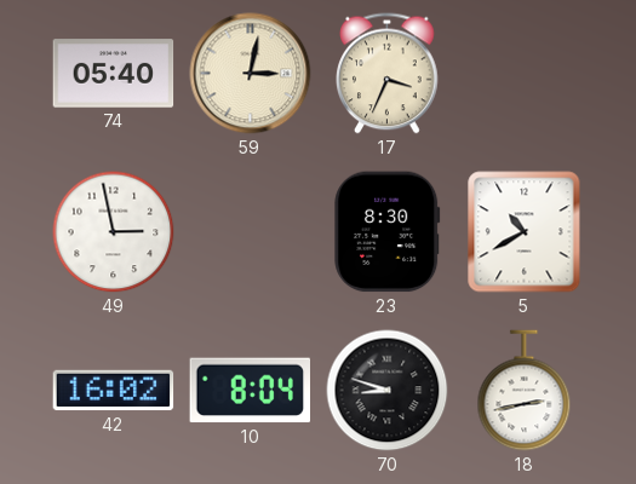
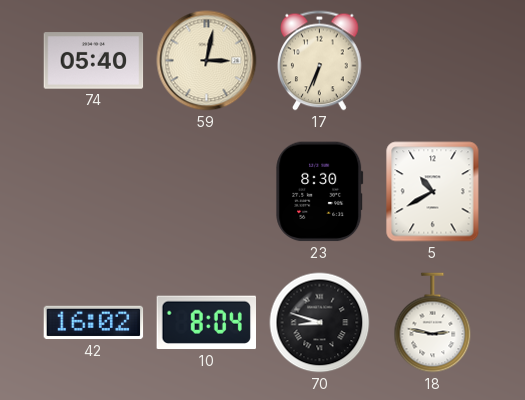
17: 3:34 -> 6:34
49: 2:58 -> none
18: 2:43 -> 2:47
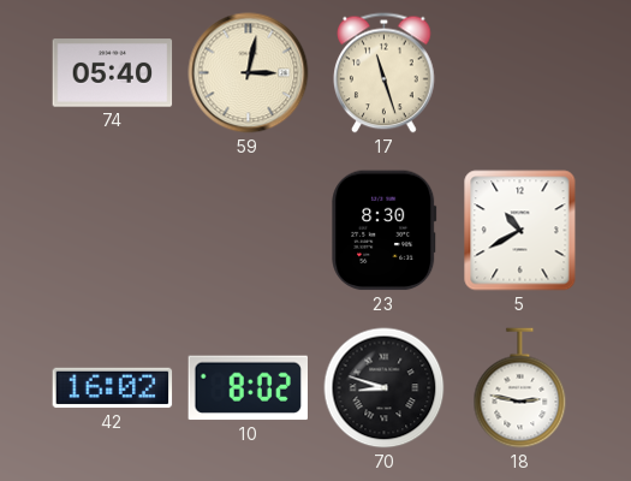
17: 6:34 -> 11:27
10: 8:04 -> 8:02
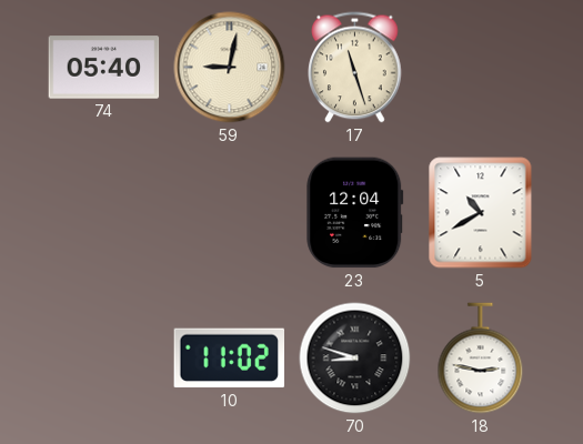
59: 3:02 -> 9:02
23: 8:30 -> 12:04
42: 16:02 -> none
10: 8:02 -> 11:02
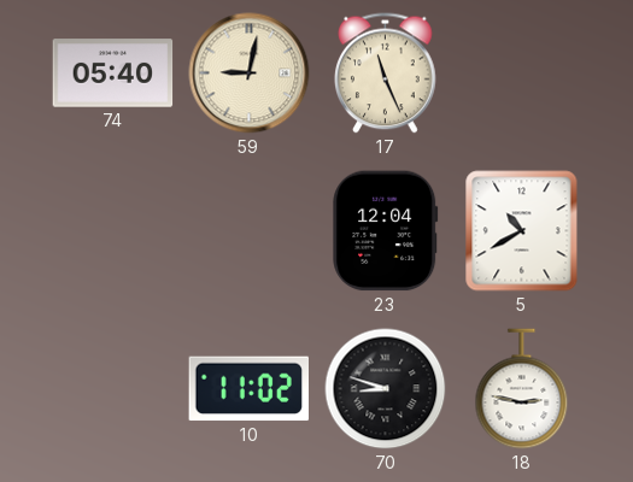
17: 11:27 -> 11:26
